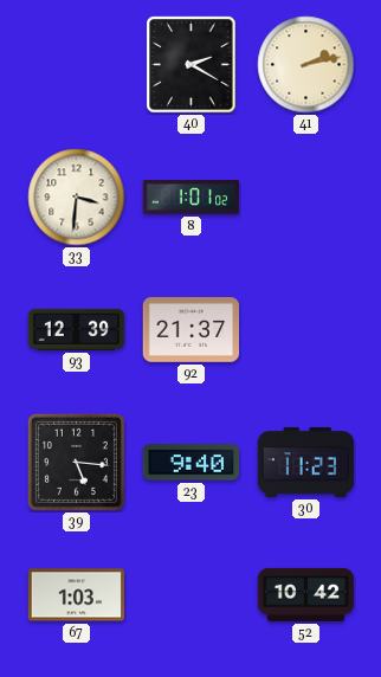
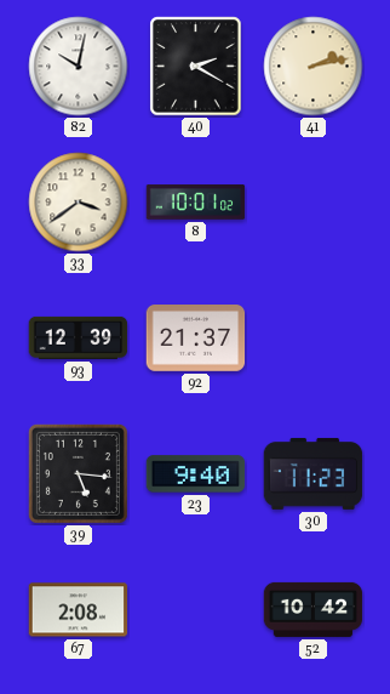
82: none -> 10:02
33: 3:31 -> 3:39
8: 1:01 -> 10:01
67: 1:03 -> 2:08
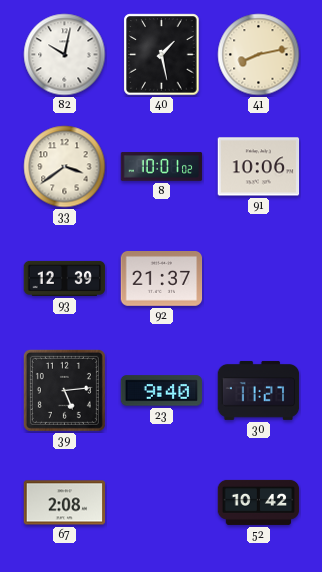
40: 2:20 -> 1:28
41: 2:13 -> 8:13
91: none -> 10:06
39: 5:16 -> 5:14
30: 11:23 -> 11:27
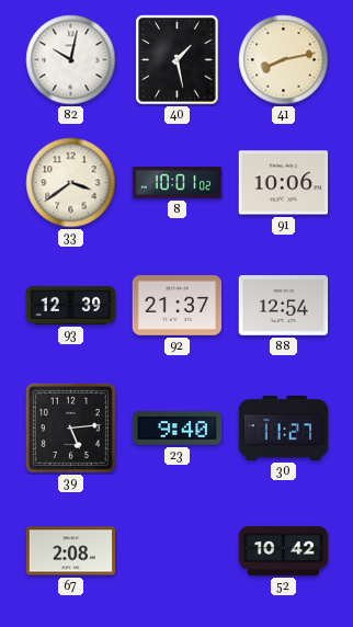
88: none -> 12:54
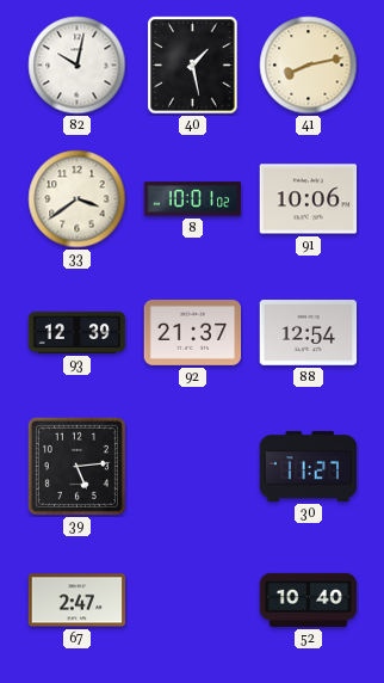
23: 9:40 -> none
67: 2:08 -> 2:47
52: 10:42 -> 10:40
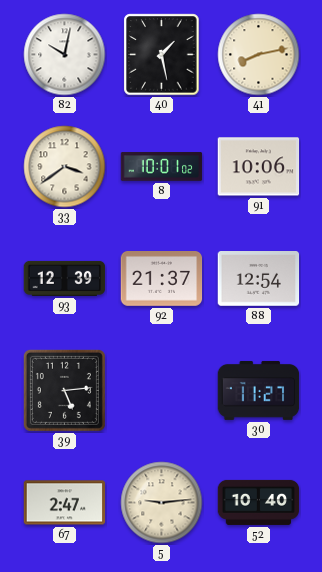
5: none -> 9:14
